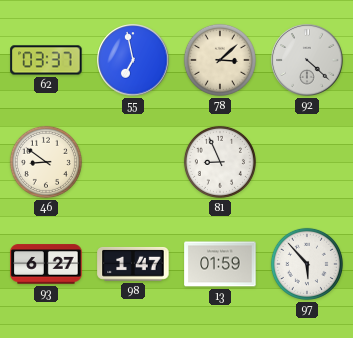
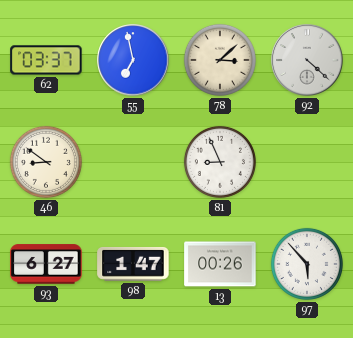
13: 01:59 -> 00:26
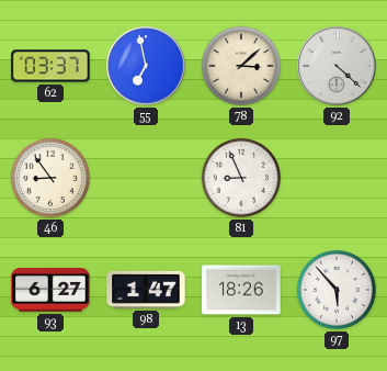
46: 8:51 -> 8:54
13: 00:26 -> 18:26
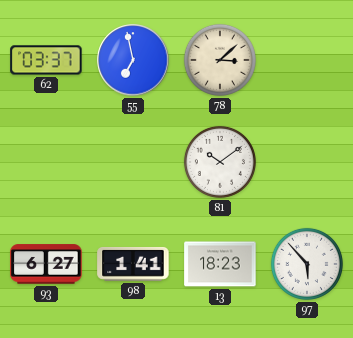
92: 4:22 -> none
46: 8:54 -> none
81: 8:56 -> 10:09
98: 1:47 -> 1:41
13: 18:26 -> 18:23
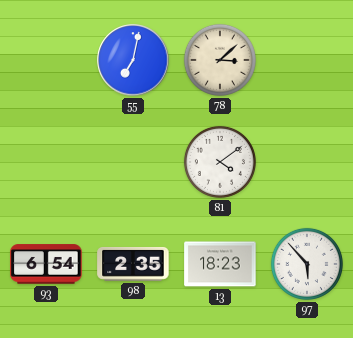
62: 03:37 -> none
55: 6:58 -> 7:02
81: 10:09 -> 4:09
93: 6:27 -> 6:54
98: 1:41 -> 2:35
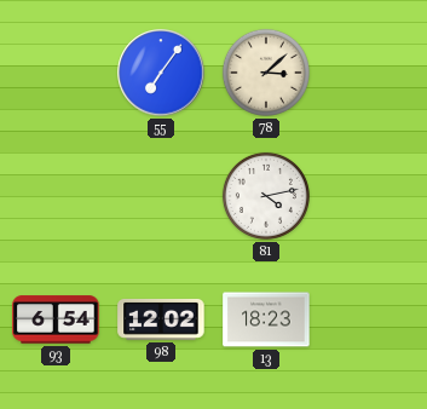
55: 7:02 -> 7:06
81: 4:09 -> 4:13
98: 2:35 -> 12:02
97: 5:53 -> none
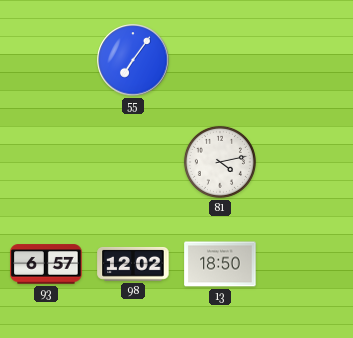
78: 3:08 -> none
93: 6:54 -> 6:57
13: 18:23 -> 18:50
